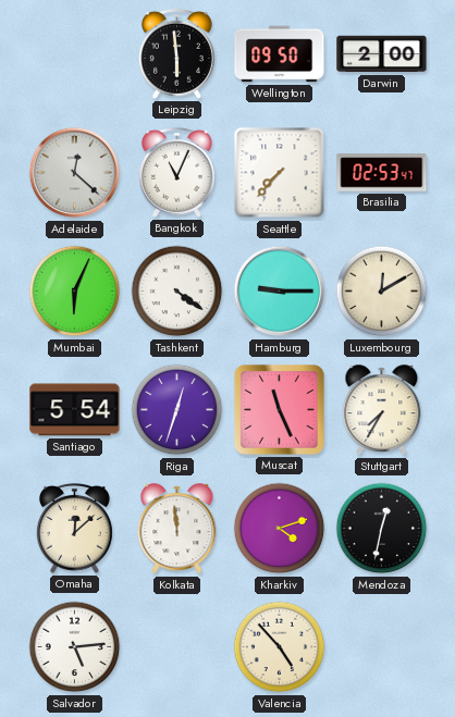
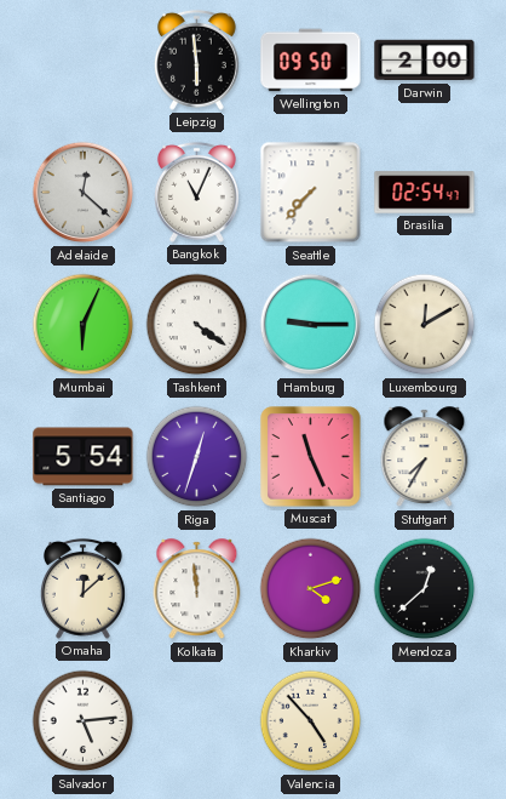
Brasilia: 02:53 -> 02:54
Mendoza: 12:32 -> 12:38
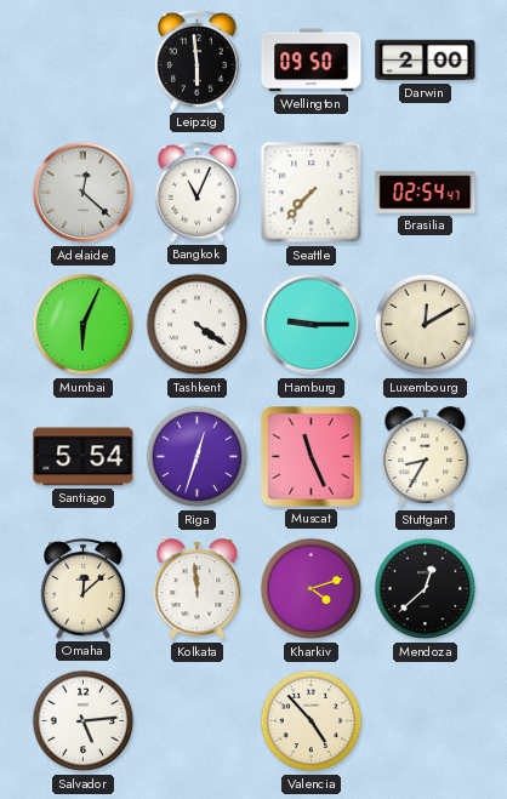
Stuttgart: 7:35 -> 8:35
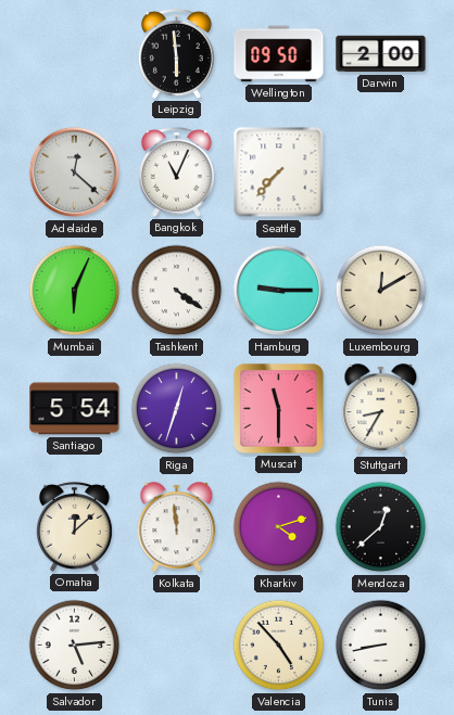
Brasilia: 02:54 -> none
Muscat: 11:26 -> 11:30
Tunis: none -> 8:43
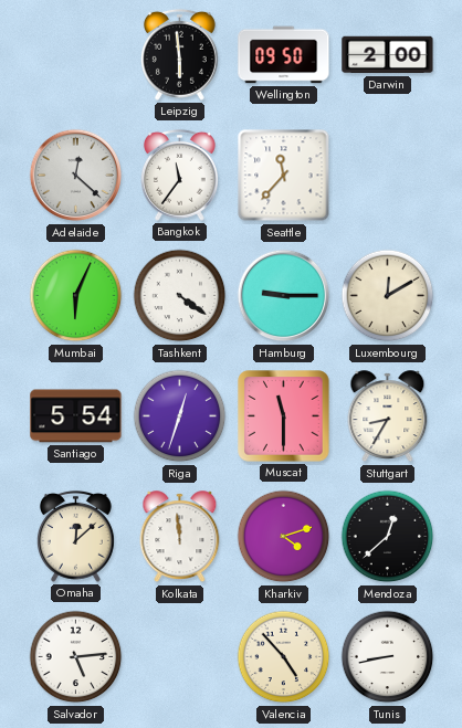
Bangkok: 11:04 -> 11:36
Seattle: 7:37 -> 11:37
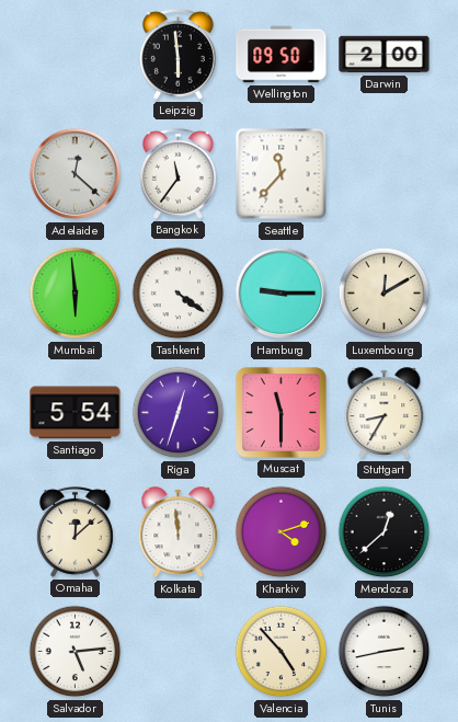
Mumbai: 6:04 -> 5:59
Tunis: 8:43 -> 2:43
